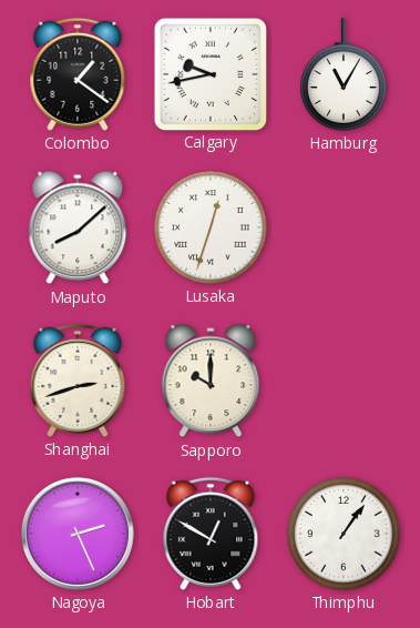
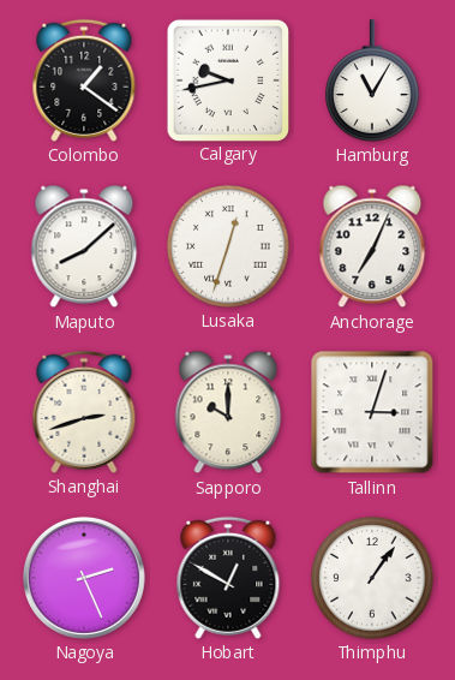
Anchorage: none -> 7:04
Tallinn: none -> 3:03
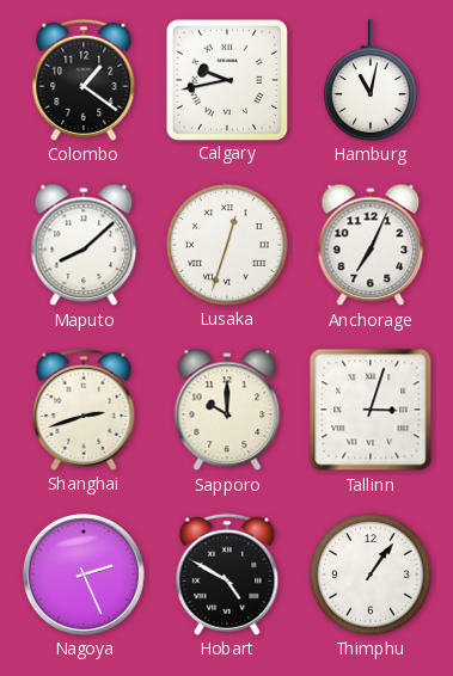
Hamburg: 11:05 -> 11:02
Hobart: 12:50 -> 4:50
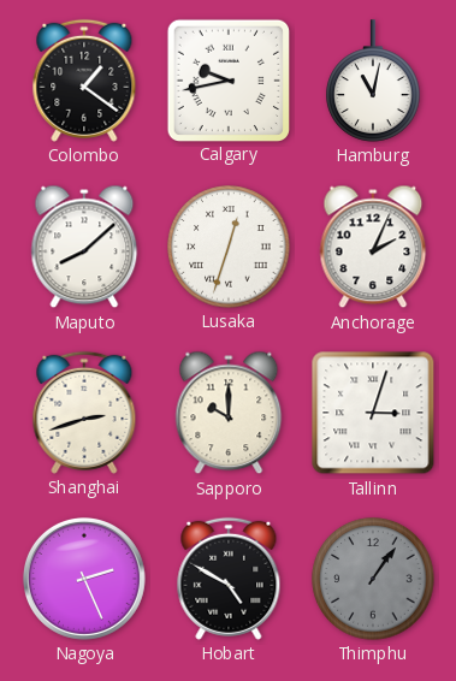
Anchorage: 7:04 -> 2:04
Thimphu dial: white -> grey
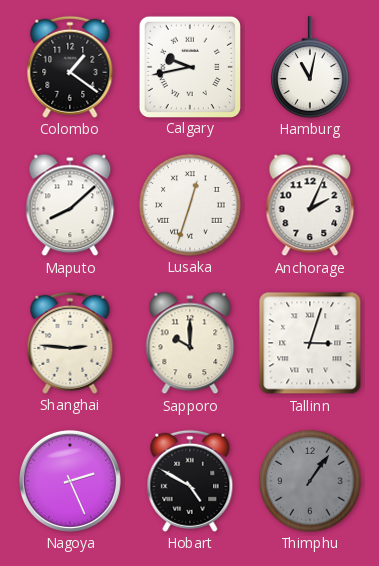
Shanghai: 2:42 -> 2:46
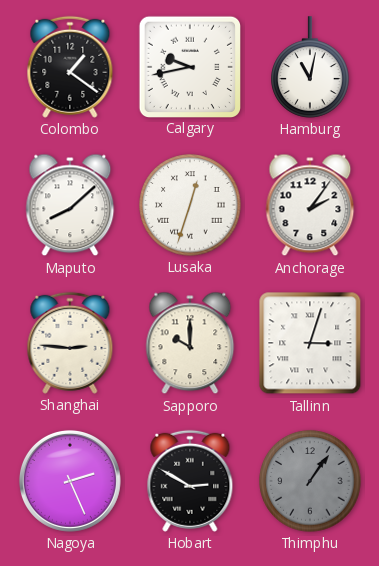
Anchorage: 2:04 -> 2:06
Hobart: 4:50 -> 2:50
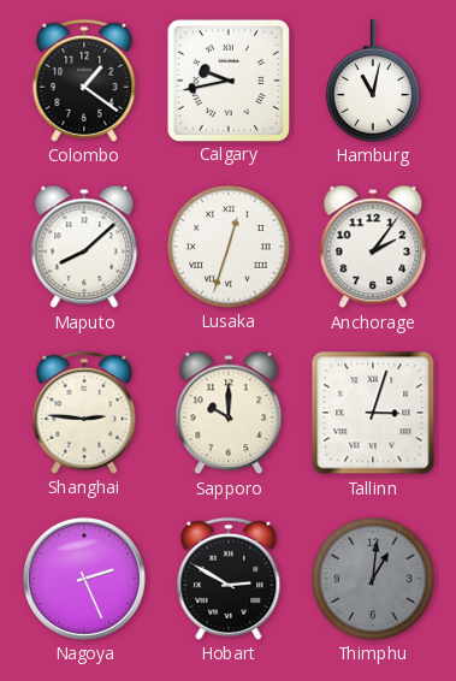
Thimphu: 1:06 -> 1:01
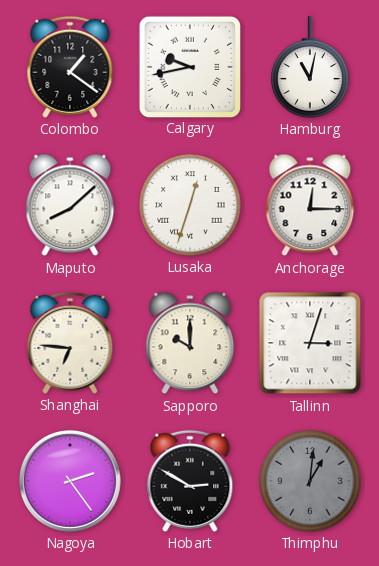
Anchorage: 2:06 -> 12:15
Shanghai: 2:46 -> 6:46
Nagoya: 2:26 -> 2:24
